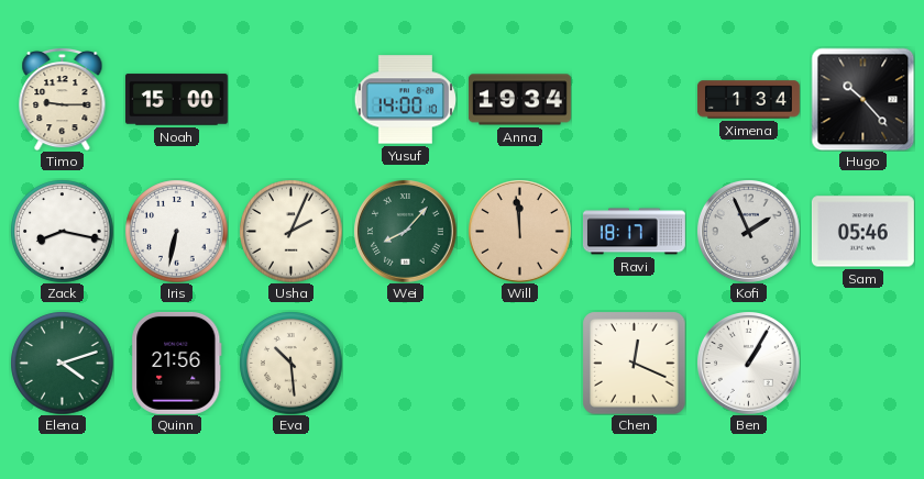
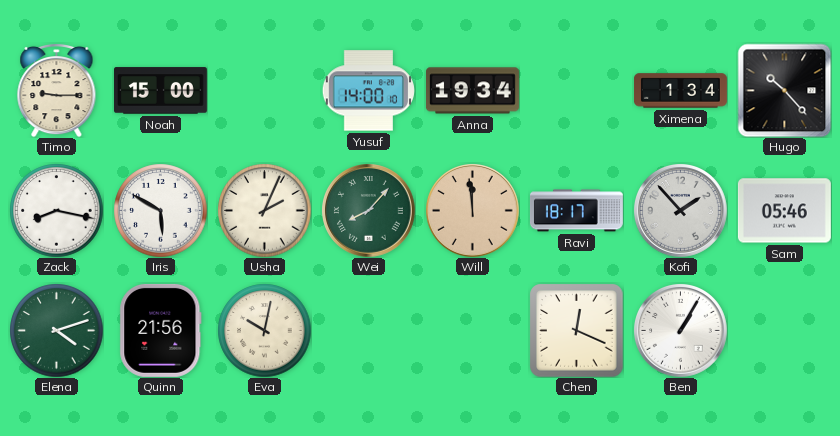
Iris: 6:32 -> 5:50
Kofi: 1:56 -> 1:53
Eva: 10:29 -> 10:02
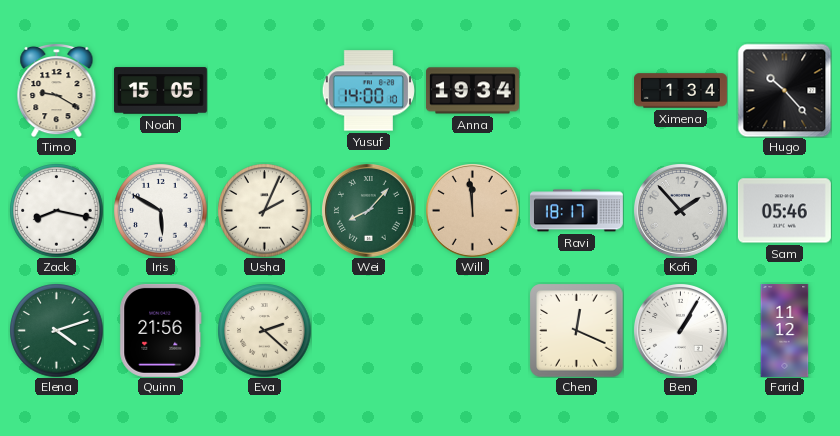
Timo: 9:15 -> 9:20
Noah: 15:00 -> 15:05
Eva: 10:02 -> 2:22
Farid: none -> 11:12
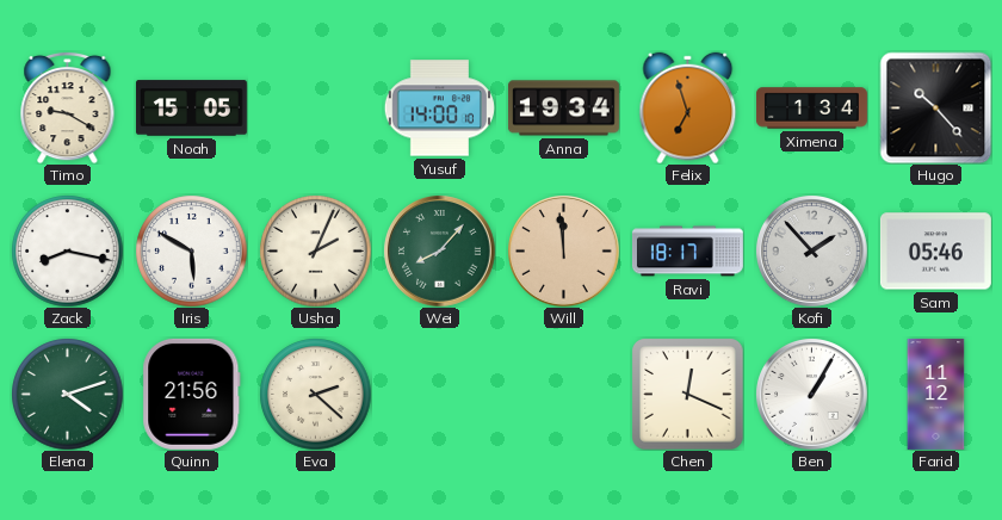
Felix: none -> 6:57
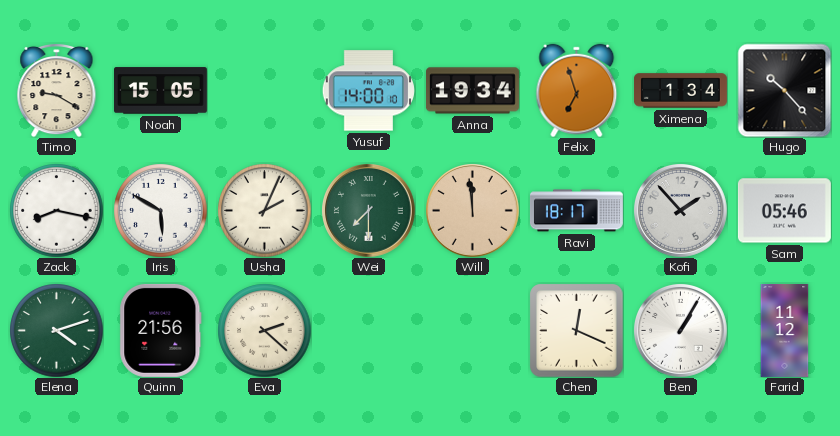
Wei: 8:07 -> 7:30
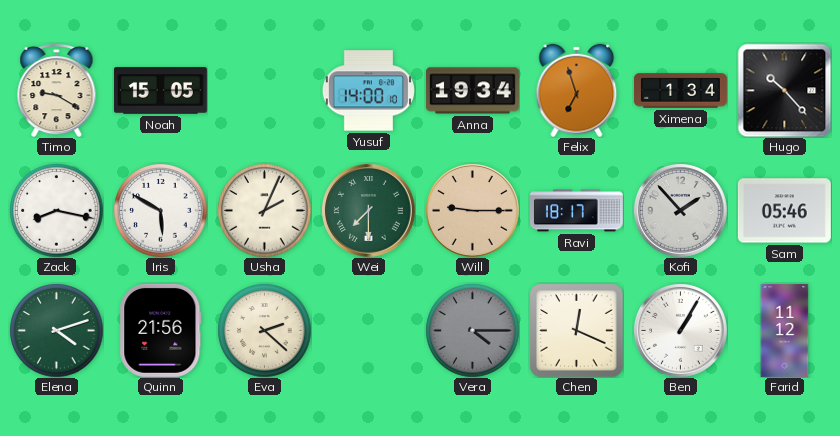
Will: 11:59 -> 9:15
Vera: none -> 4:15
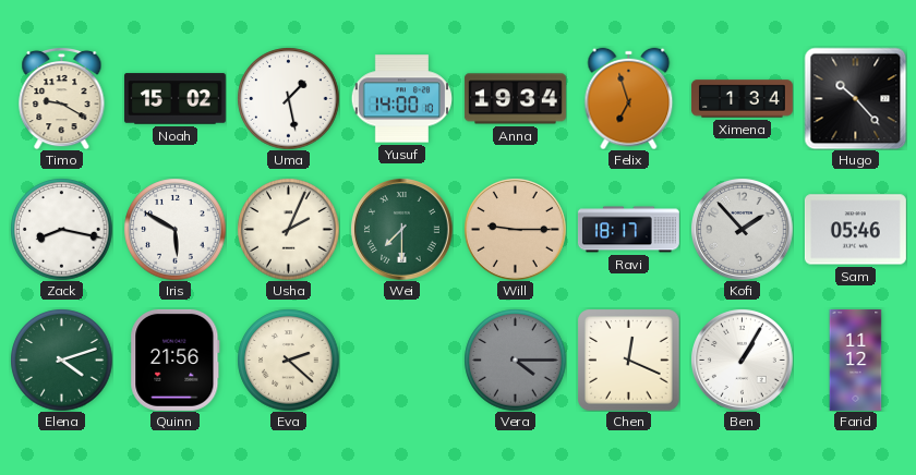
Noah: 15:05 -> 15:02
Uma: none -> 1:28
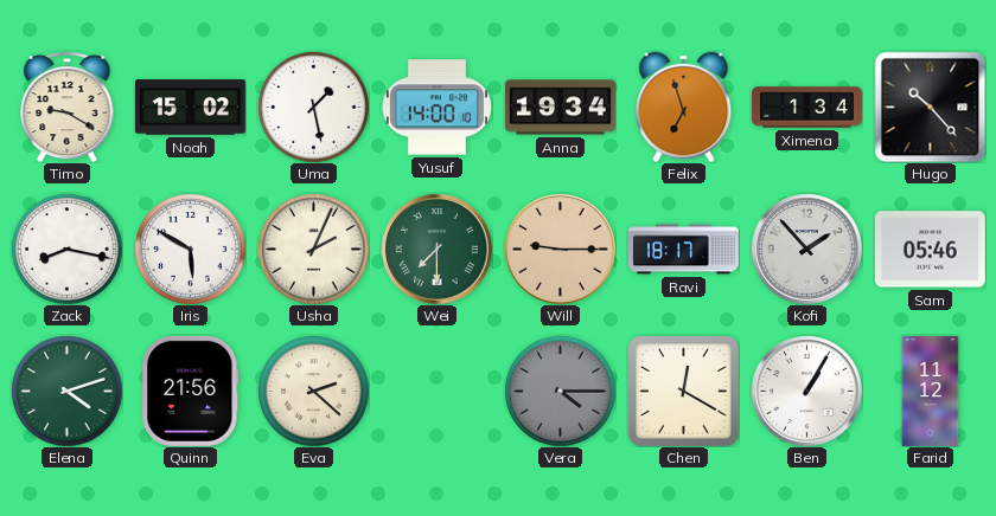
Chen: 12:19 -> 12:20
